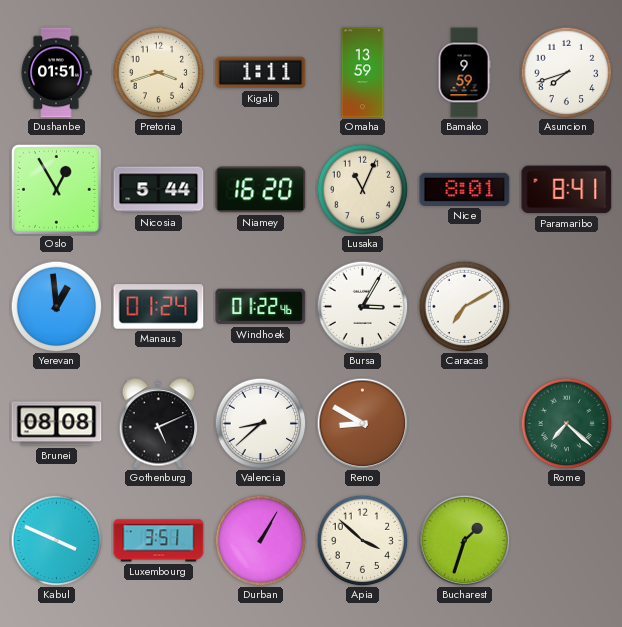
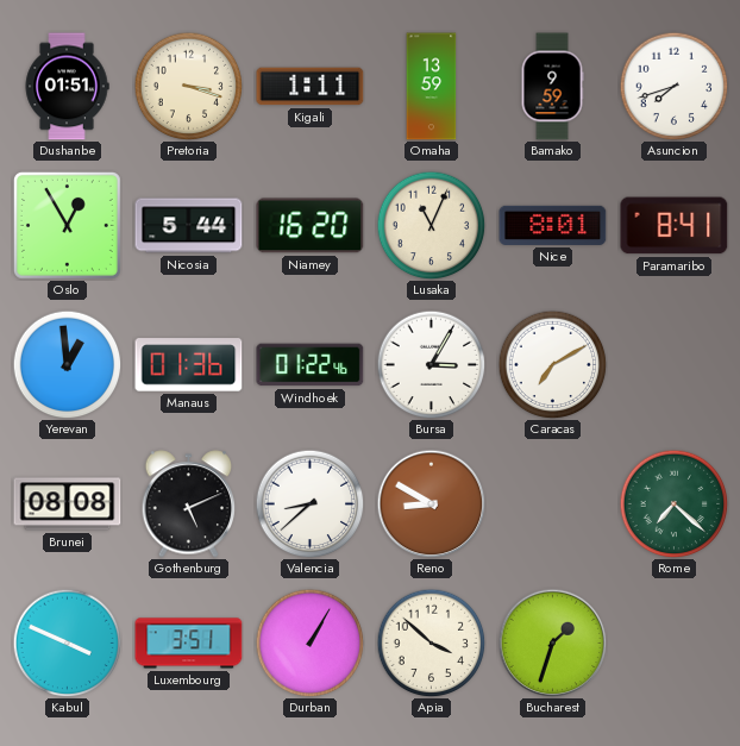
Pretoria: 3:42 -> 3:18
Manaus: 01:24 -> 01:36
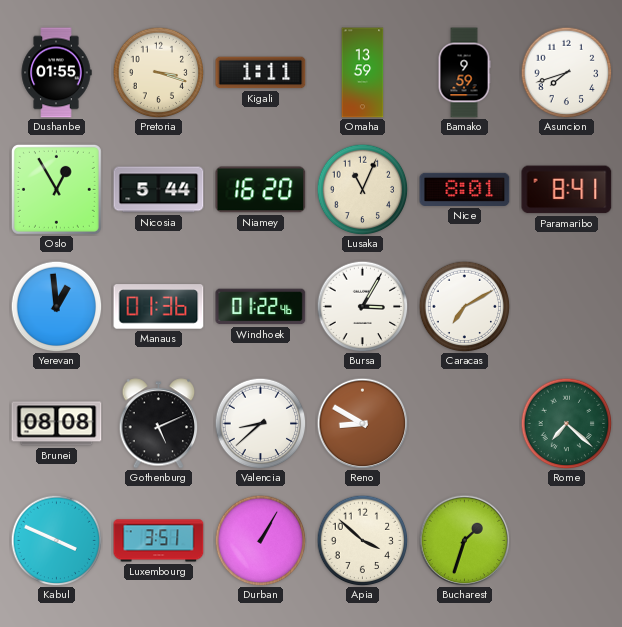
Dushanbe: 01:51 -> 01:55
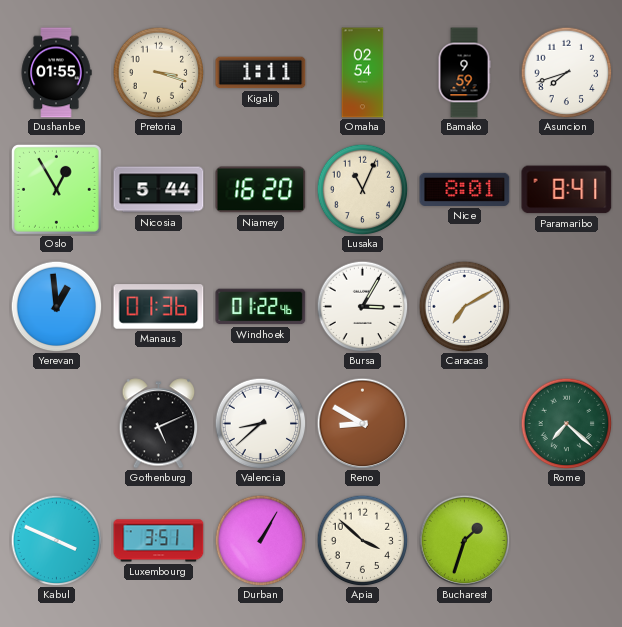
Omaha: 13:59 -> 02:54
Brunei: 08:08 -> none
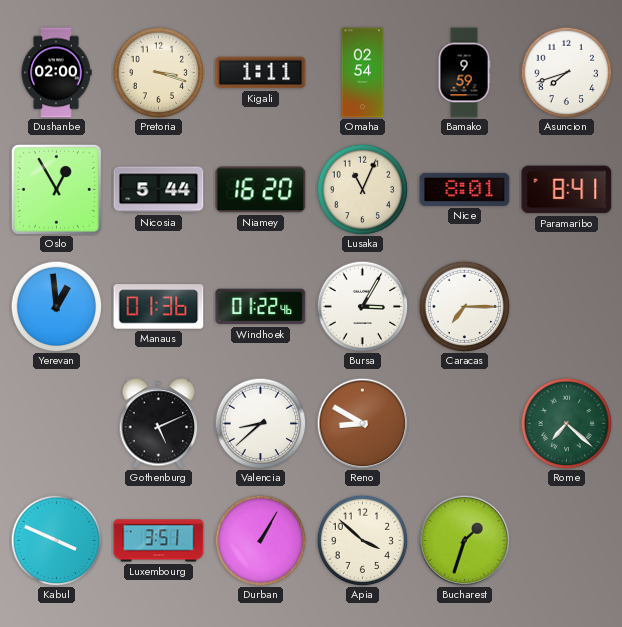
Dushanbe: 01:55 -> 02:00
Caracas: 7:10 -> 7:15
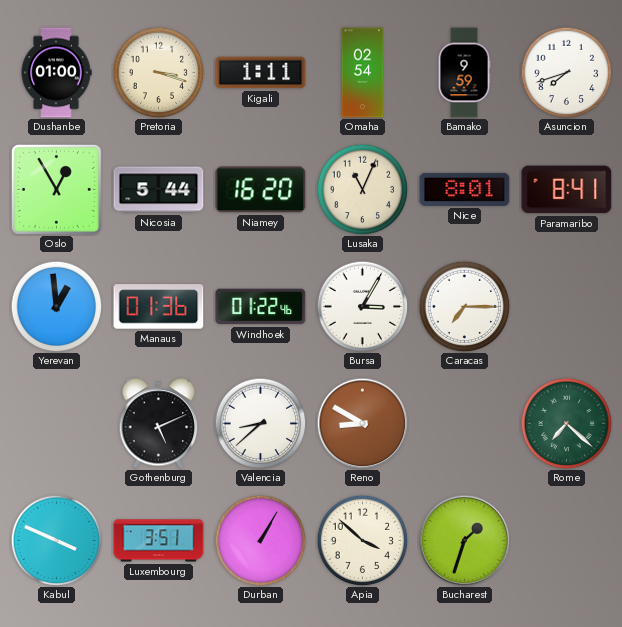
Dushanbe: 02:00 -> 01:00
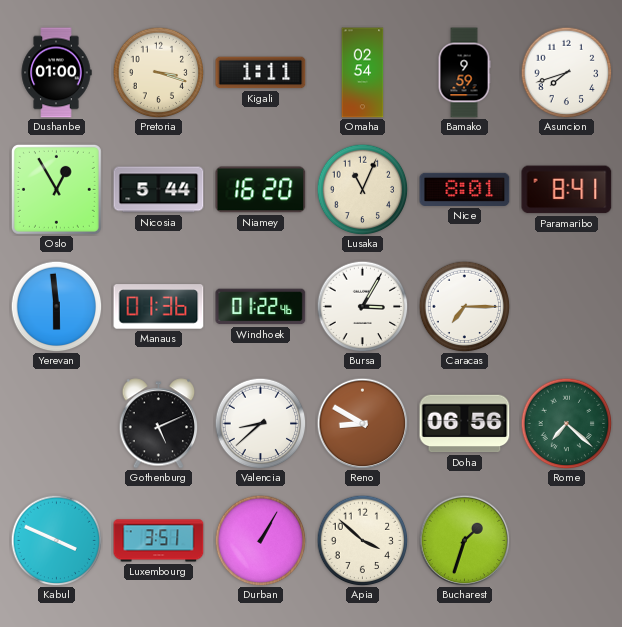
Yerevan: 12:59 -> 5:59
Doha: none -> 06:56
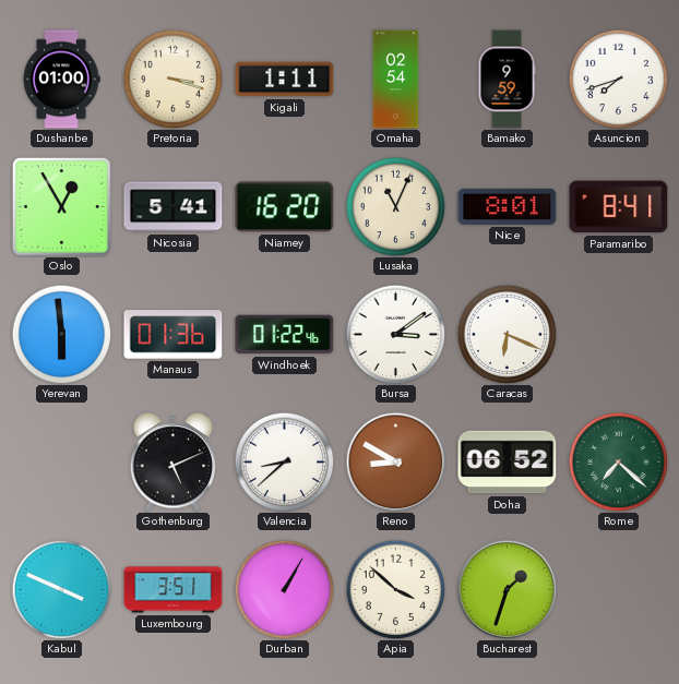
Nicosia: 5:44 -> 5:41
Bursa: 3:05 -> 3:09
Caracas: 7:15 -> 6:19
Doha: 06:56 -> 06:52
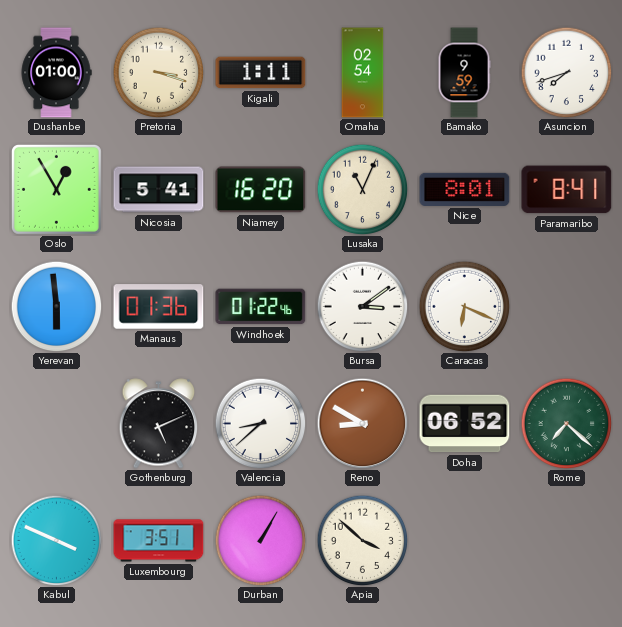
Bucharest: 1:33 -> none
